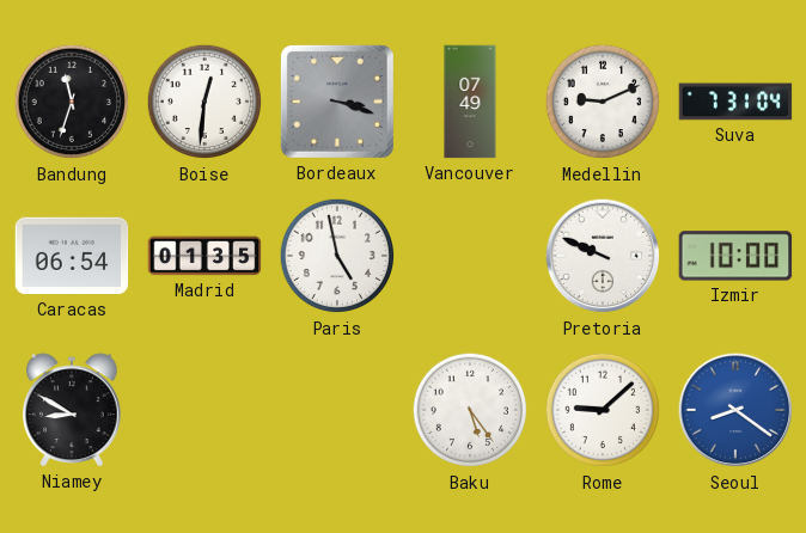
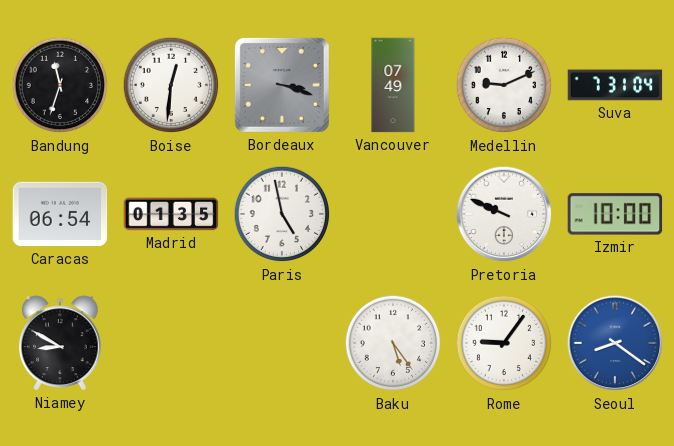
Rome: 9:08 -> 9:06
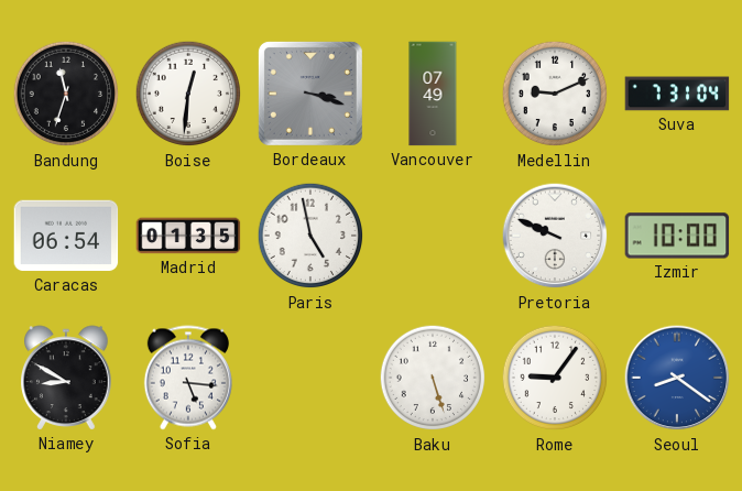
Sofia: none -> 5:16
Baku: 5:24 -> 5:27
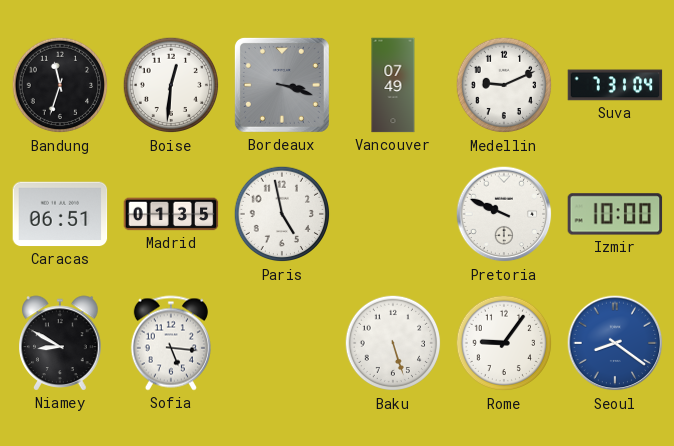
Caracas: 06:54 -> 06:51
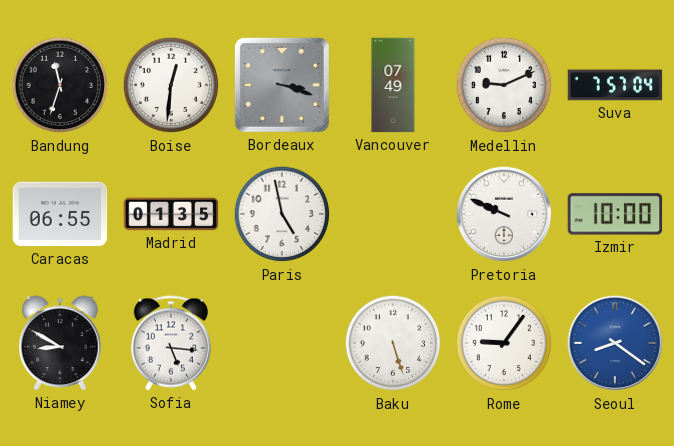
Suva: 7:31 -> 7:57
Caracas: 06:51 -> 06:55
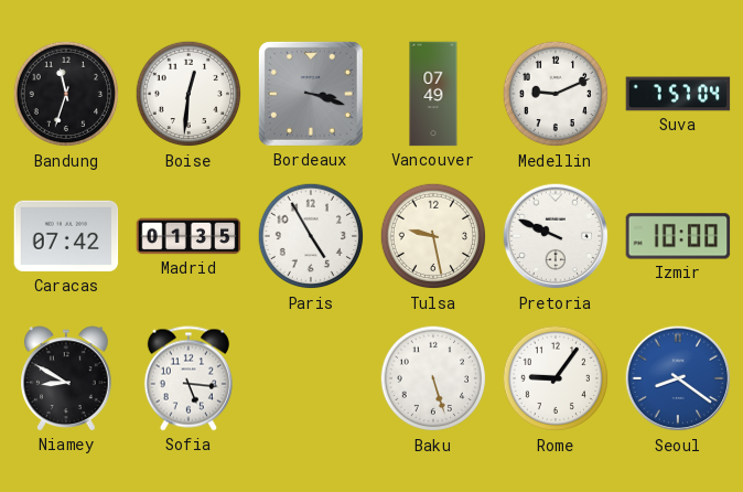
Caracas: 06:55 -> 07:42
Paris: 4:58 -> 4:55
Tulsa: none -> 9:28
